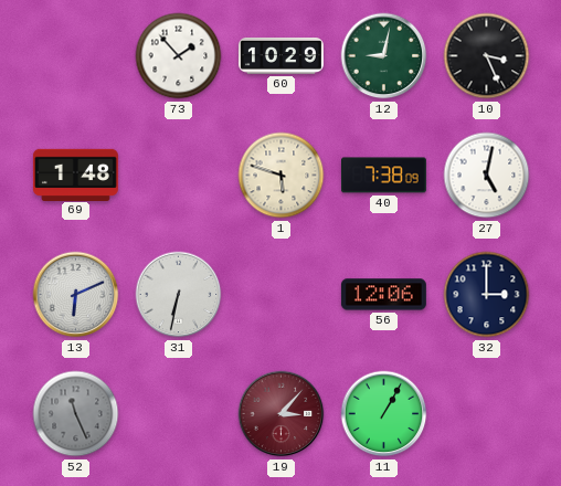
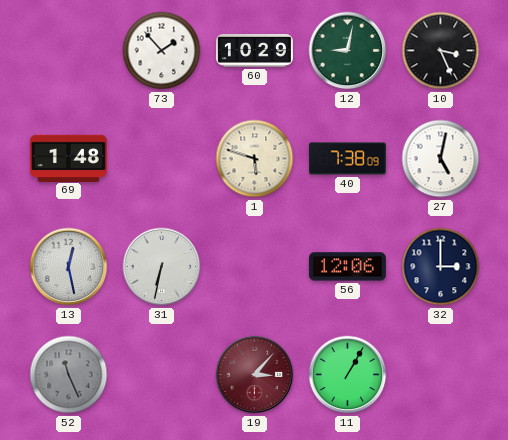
13: 6:11 -> 12:28
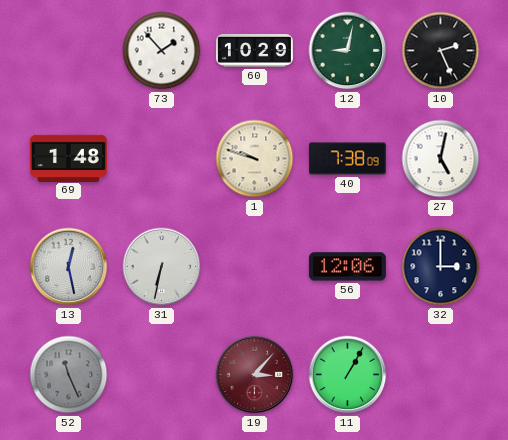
10: 3:26 -> 2:26
1: 5:48 -> 9:48
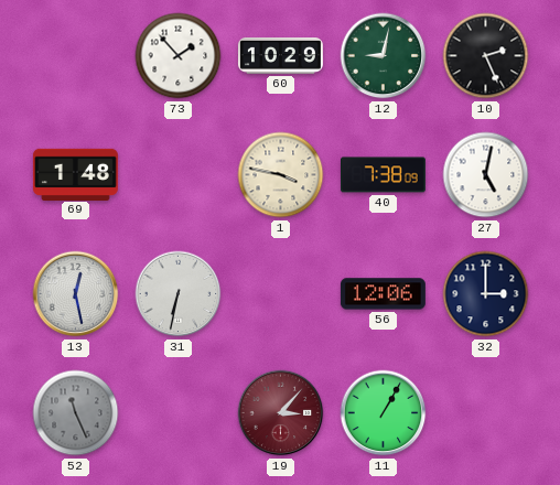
1: 9:48 -> 3:47
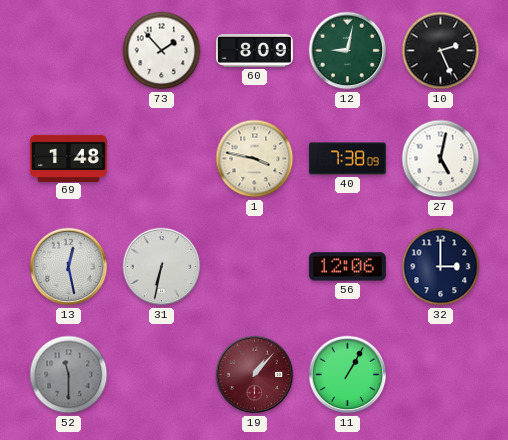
60: 10:29 -> 8:09
52: 11:26 -> 11:30
19: 3:07 -> 1:07
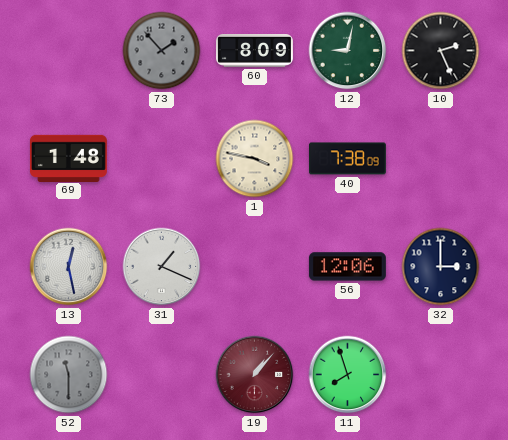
73 dial: white -> grey
27: 5:02 -> none
31: 6:32 -> 1:19
11: 1:05 -> 7:57
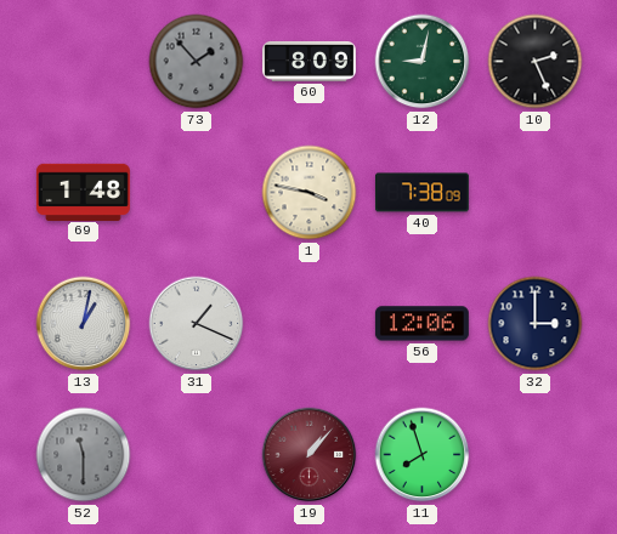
13: 12:28 -> 1:02
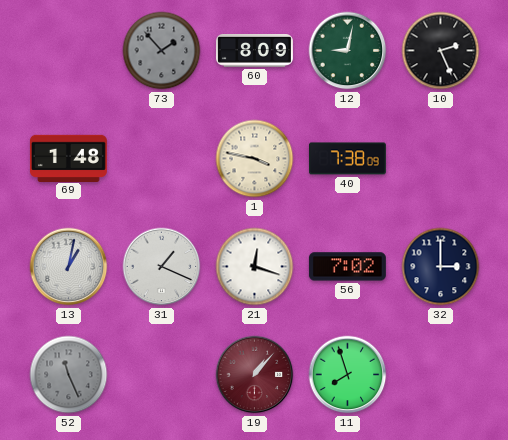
21: none -> 12:18
56: 12:06 -> 7:02
52: 11:30 -> 11:26
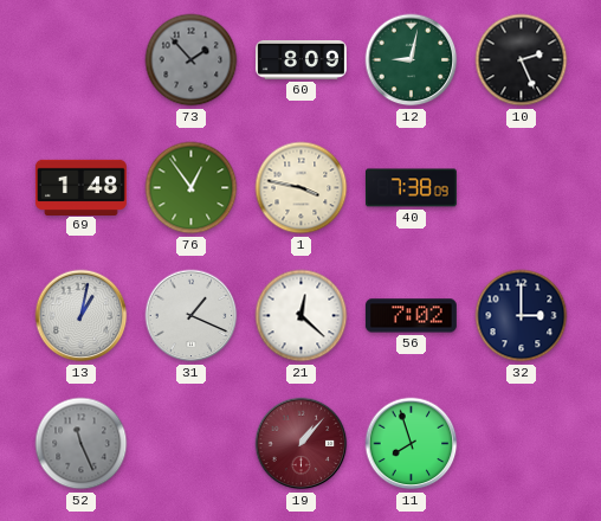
76: none -> 12:54
21: 12:18 -> 12:22
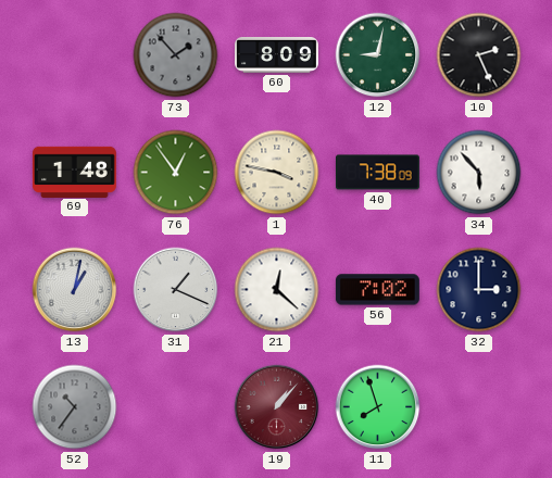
34: none -> 5:53
52: 11:26 -> 10:36
